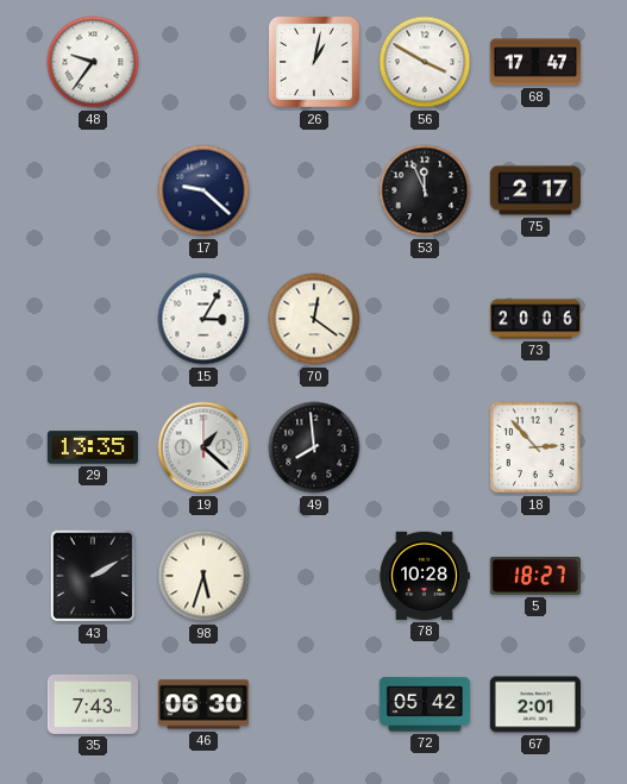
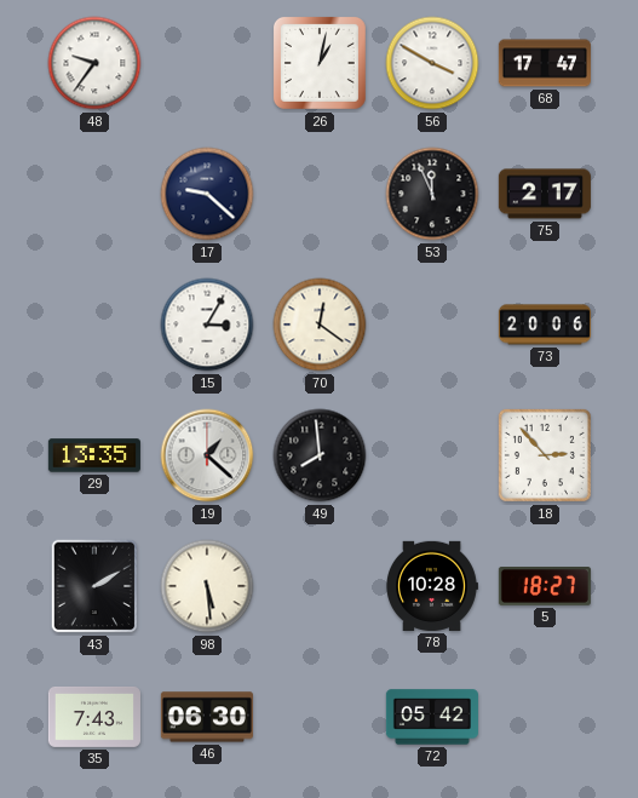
98: 5:33 -> 5:29
67: 2:01 -> none
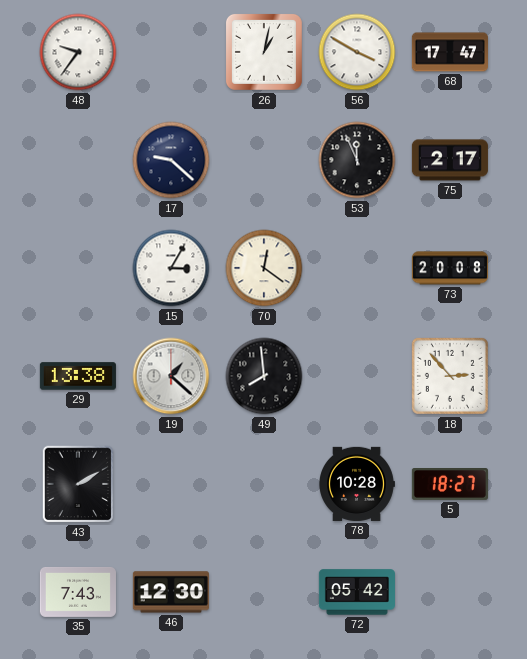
73: 20:06 -> 20:08
29: 13:35 -> 13:38
98: 5:29 -> none
46: 06:30 -> 12:30
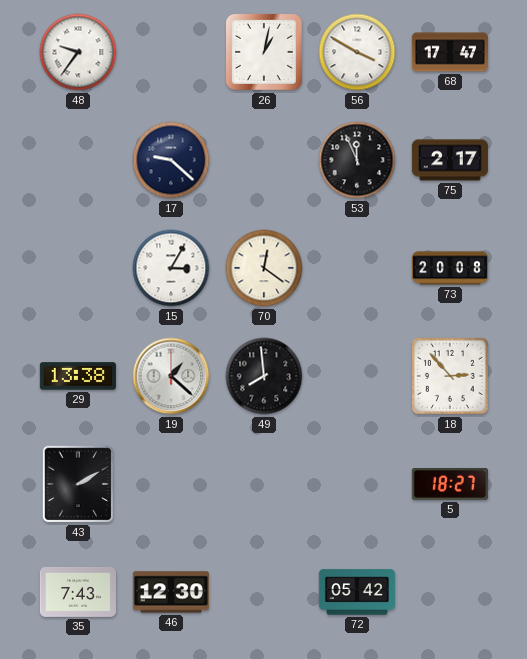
78: 10:28 -> none
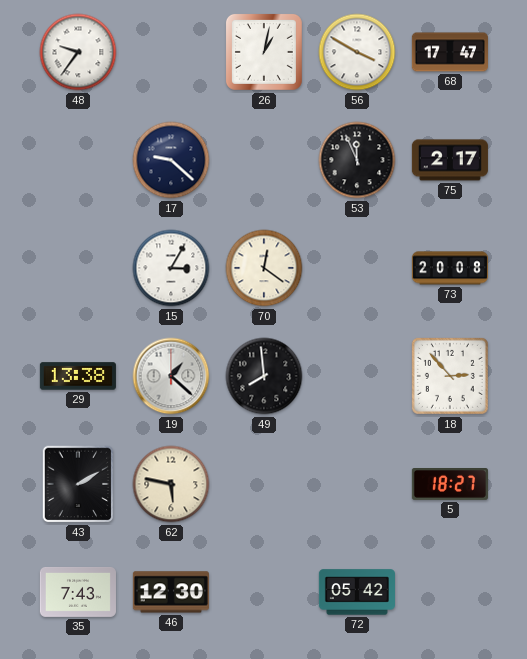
62: none -> 5:47
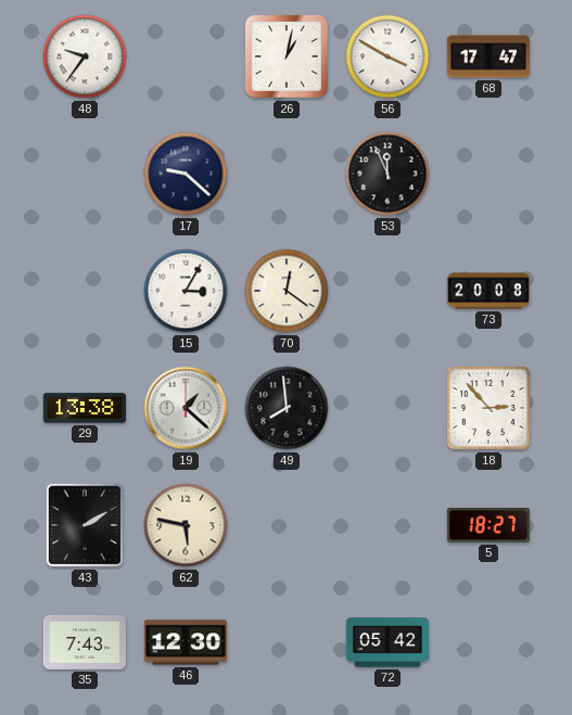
75: 2:17 -> none
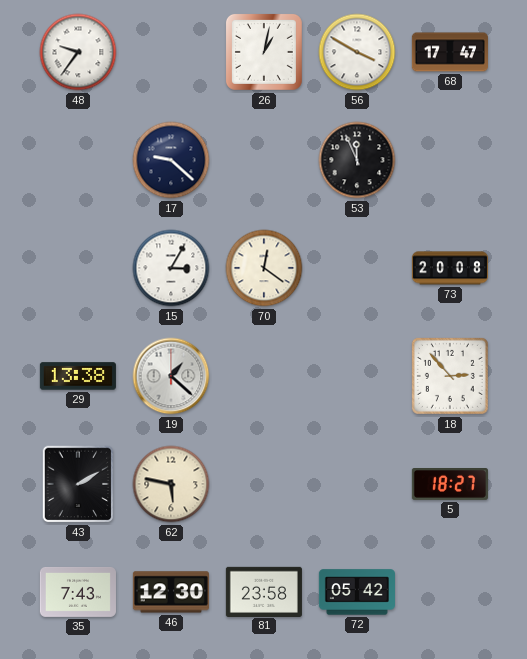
49: 7:59 -> none
81: none -> 23:58
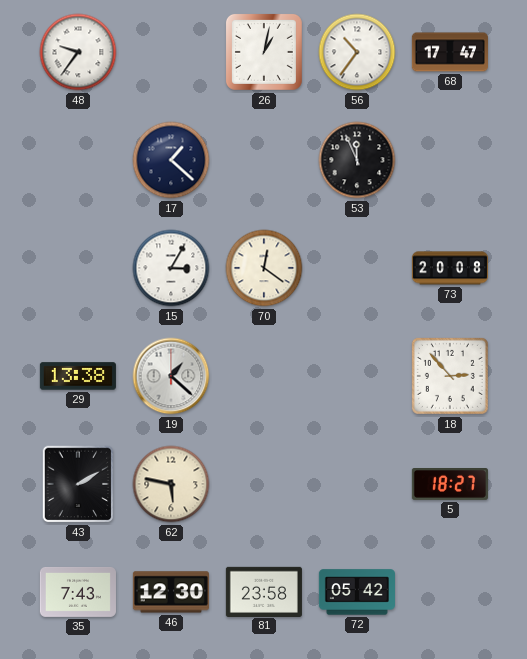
56: 3:50 -> 10:36
17: 9:22 -> 1:22
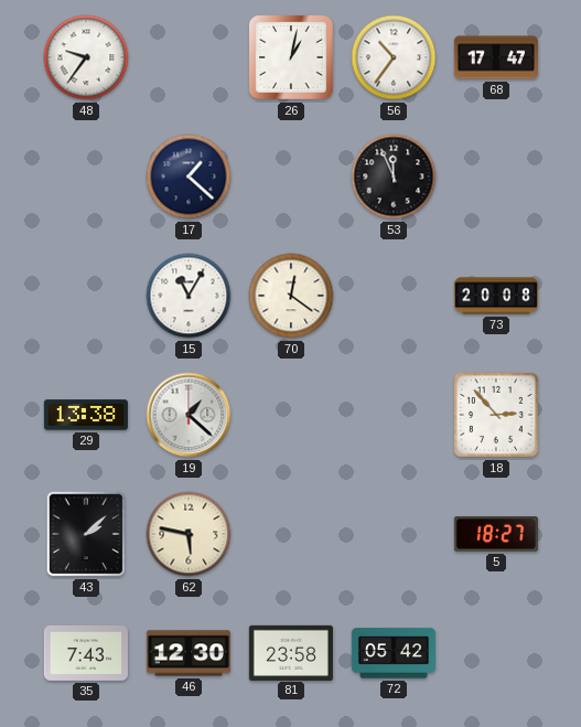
15: 3:05 -> 11:05
43: 2:10 -> 2:08
